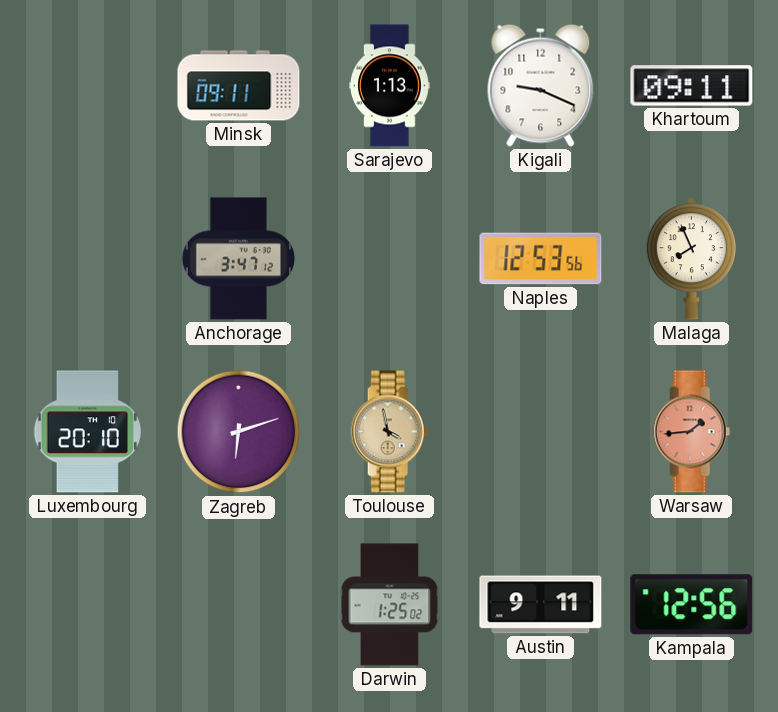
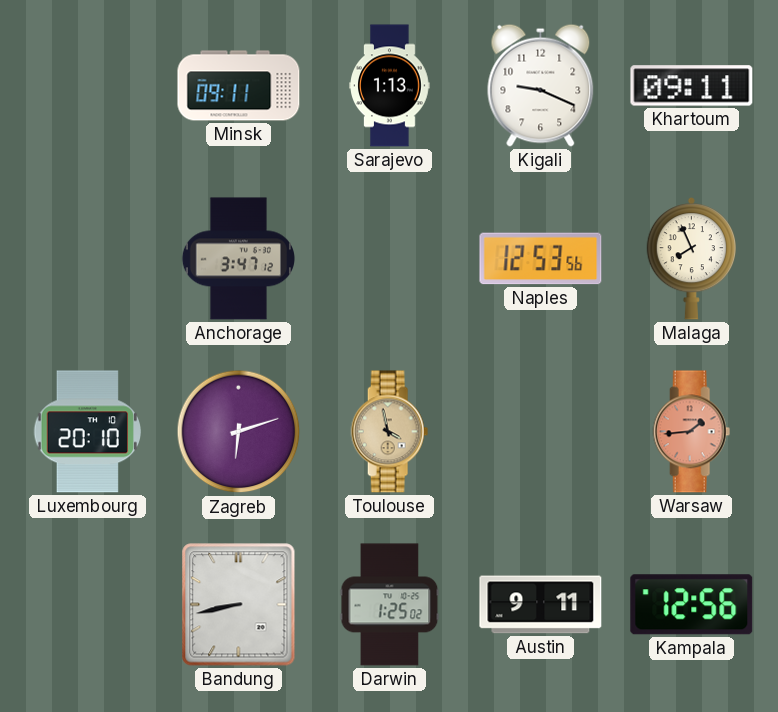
Bandung: none -> 8:43
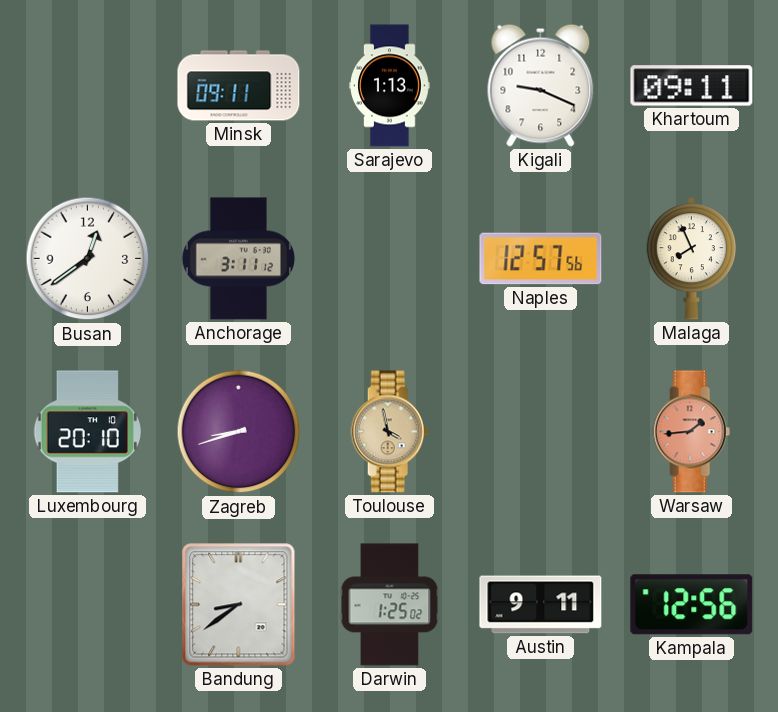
Busan: none -> 12:39
Anchorage: 3:47 -> 3:11
Naples: 12:53 -> 12:57
Zagreb: 6:12 -> 8:42
Bandung: 8:43 -> 8:39
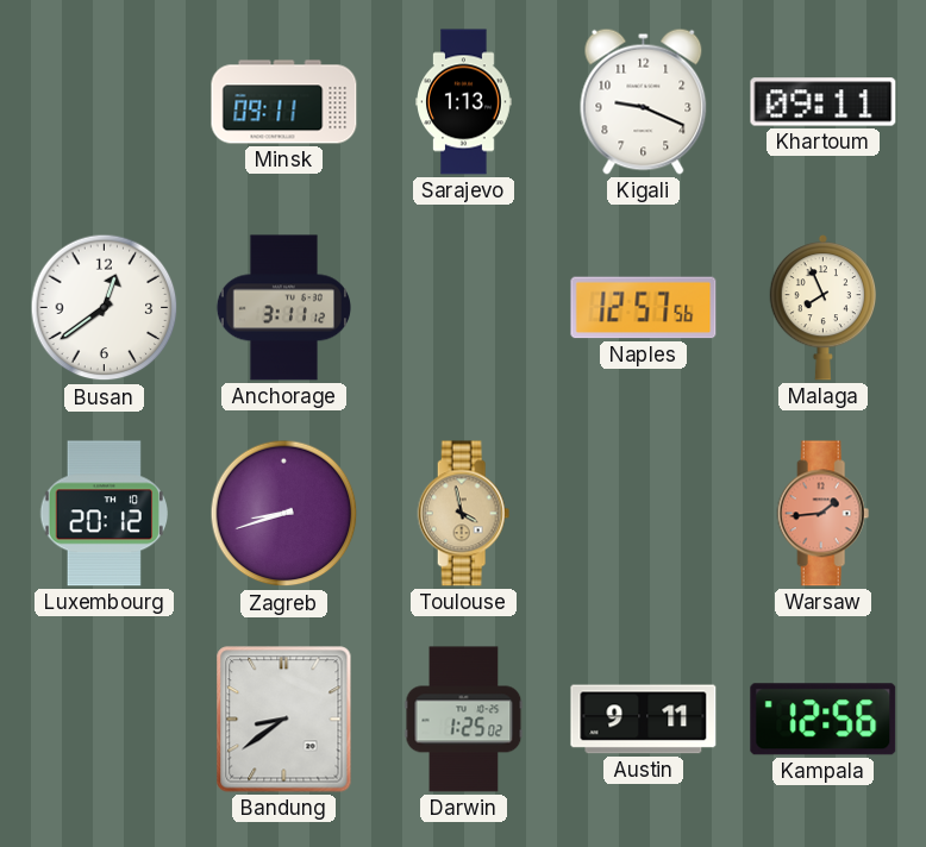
Luxembourg: 20:10 -> 20:12
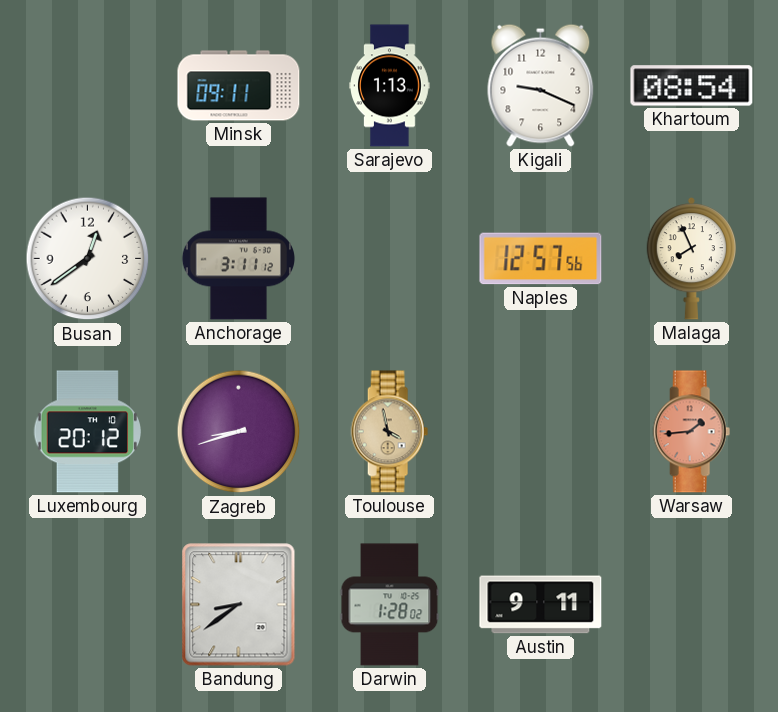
Khartoum: 09:11 -> 08:54
Darwin: 1:25 -> 1:28
Kampala: 12:56 -> none
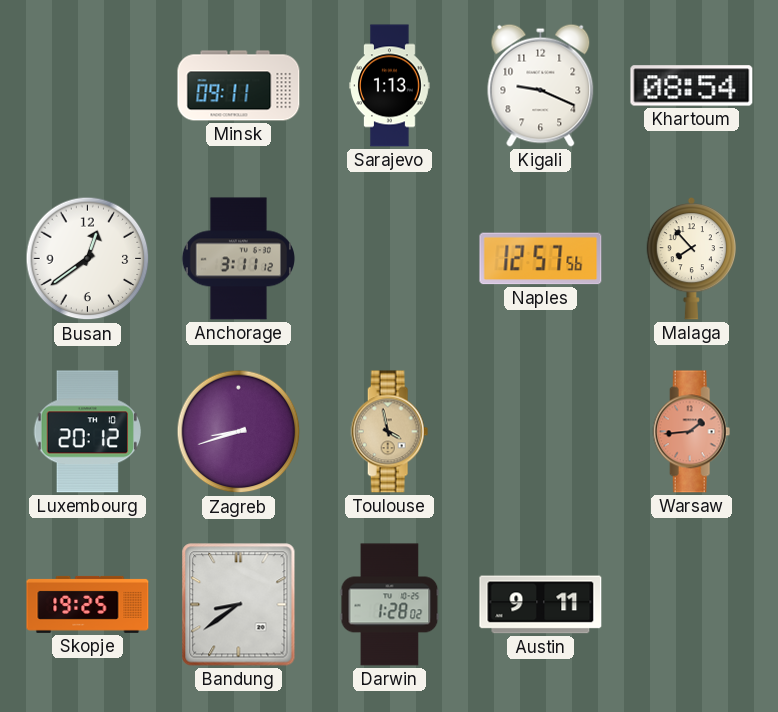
Malaga: 7:56 -> 7:53
Skopje: none -> 19:25
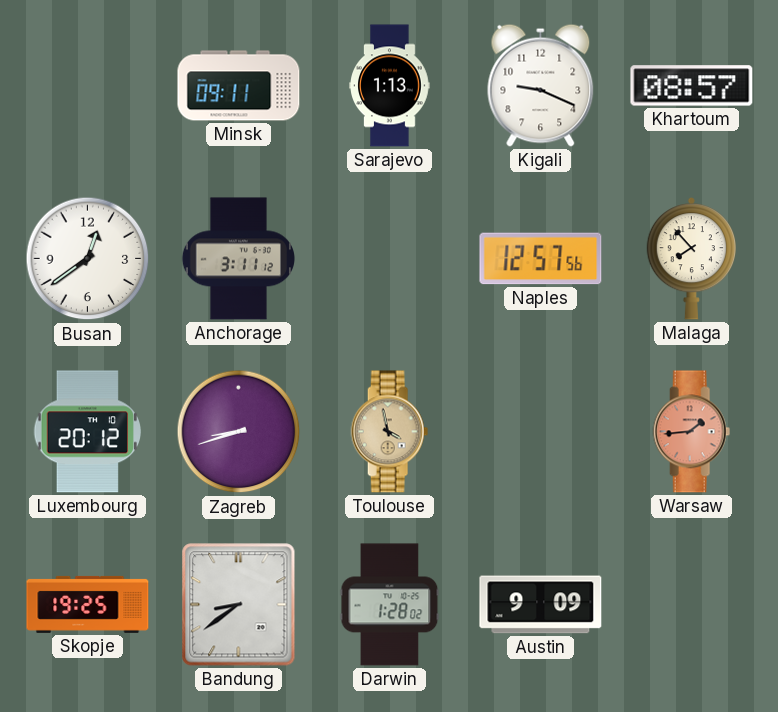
Khartoum: 08:54 -> 08:57
Austin: 9:11 -> 9:09
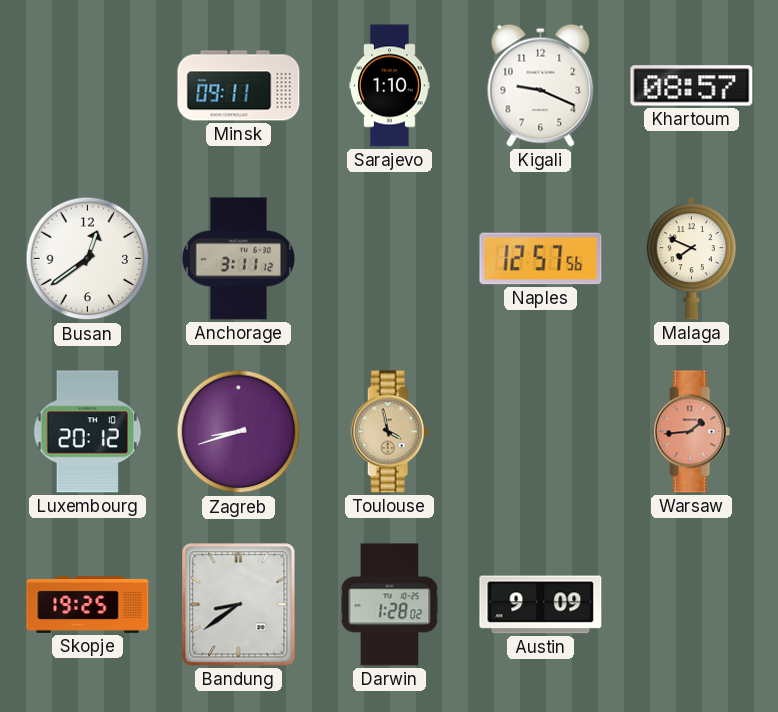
Sarajevo: 1:13 -> 1:10
Malaga: 7:53 -> 7:49
